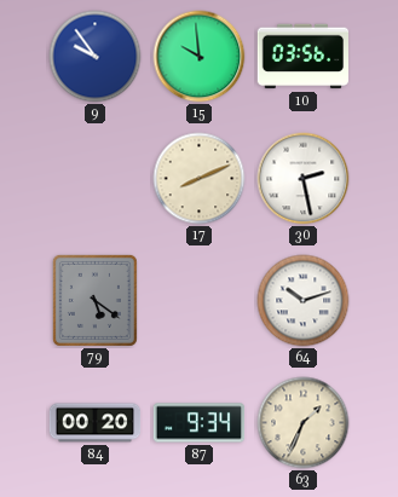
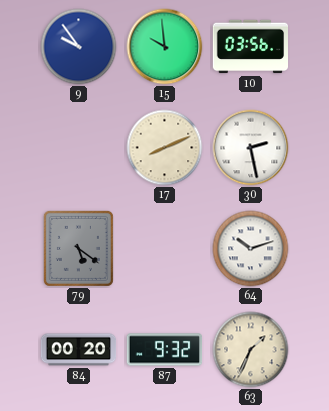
87: 9:34 -> 9:32
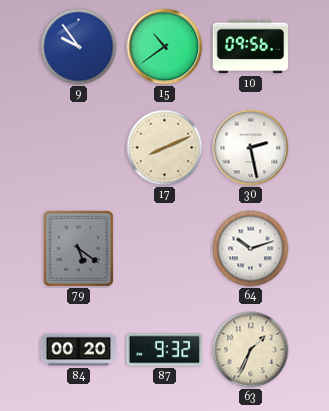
15: 9:59 -> 10:39
10: 03:56 -> 09:56
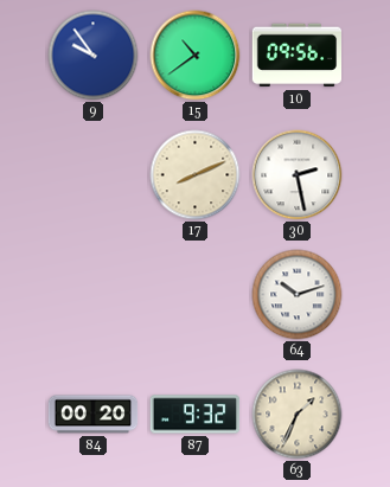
79: 5:21 -> none
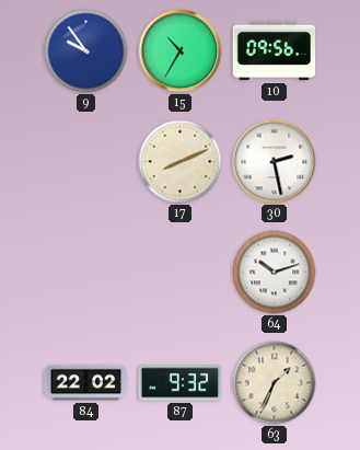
15: 10:39 -> 10:35
84: 00:20 -> 22:02
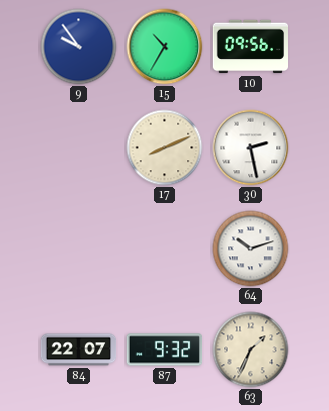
84: 22:02 -> 22:07
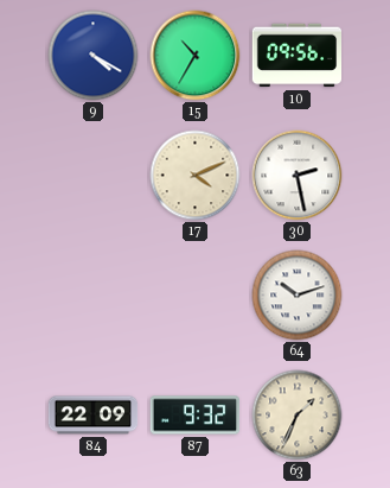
9: 9:54 -> 4:20
17: 8:11 -> 4:11
84: 22:07 -> 22:09
